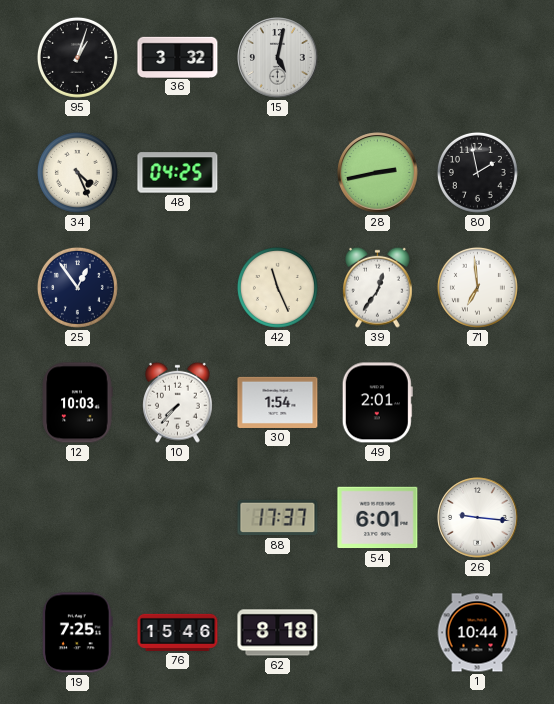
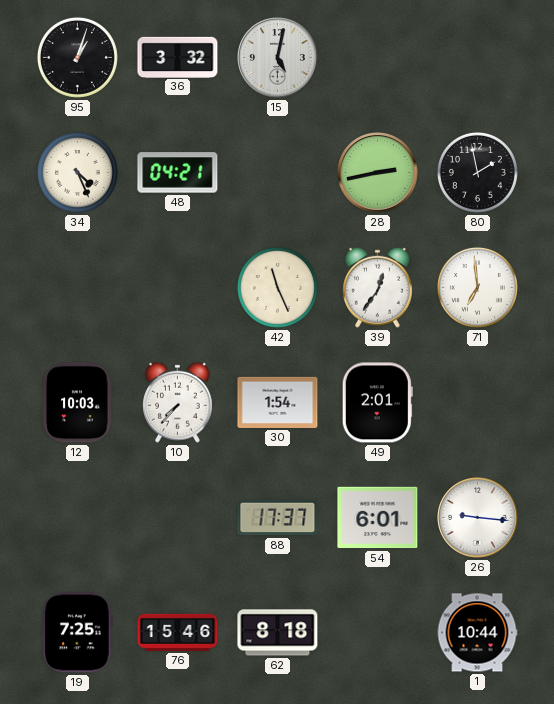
48: 04:25 -> 04:21
25: 12:54 -> none
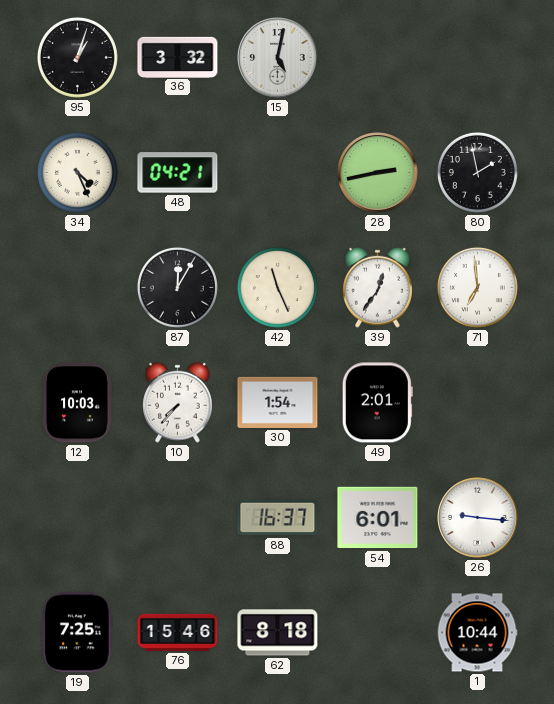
87: none -> 12:05
88: 17:37 -> 16:37
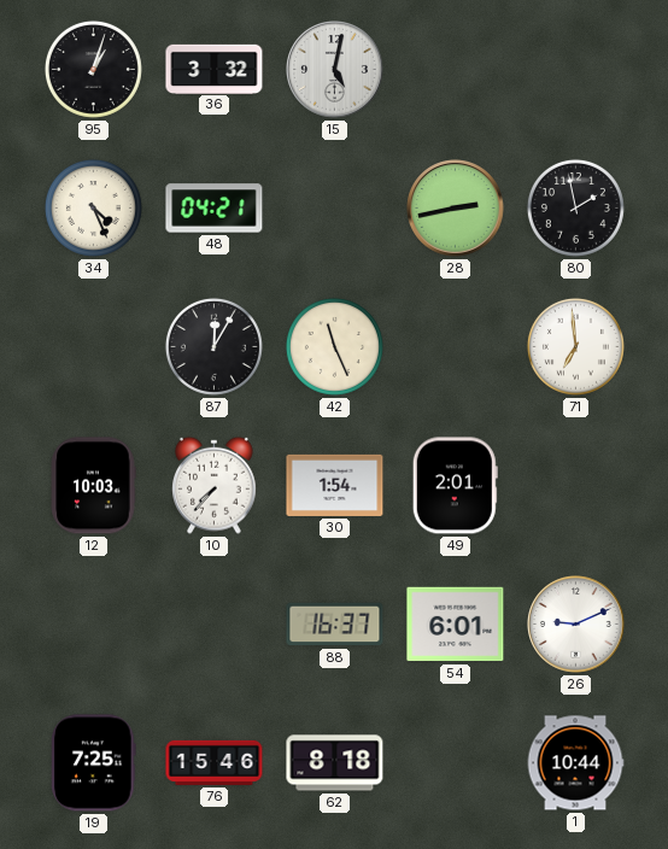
39: 12:36 -> none
26: 9:16 -> 9:11
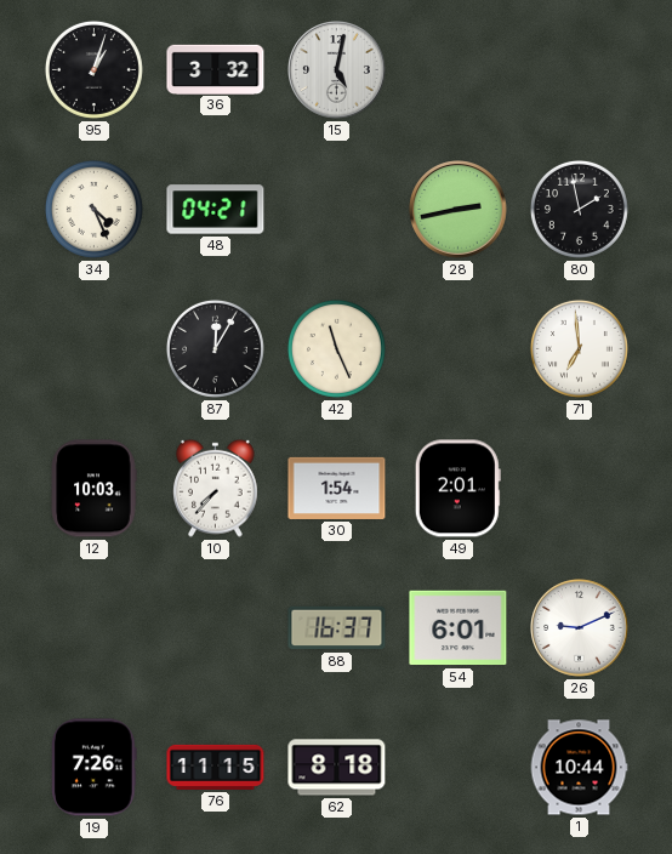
19: 7:25 -> 7:26
76: 15:46 -> 11:15
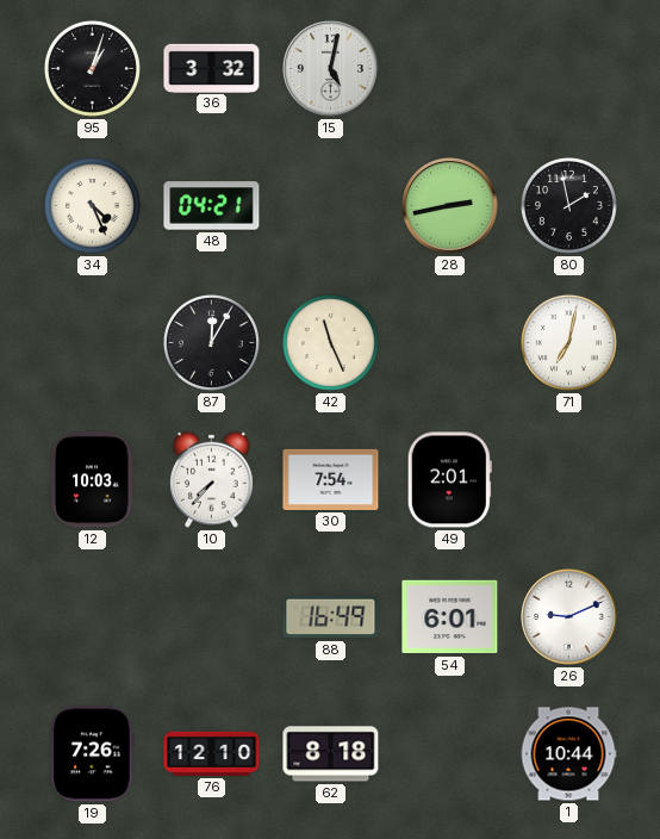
71: 6:59 -> 7:02
30: 1:54 -> 7:54
88: 16:37 -> 16:49
76: 11:15 -> 12:10
